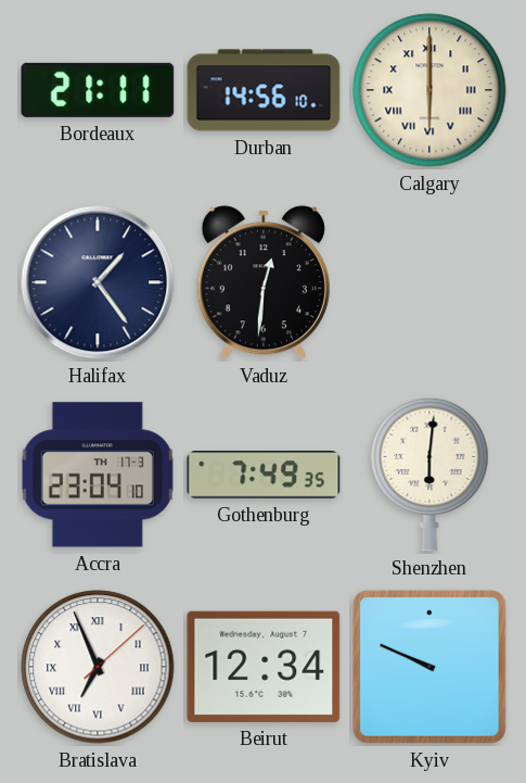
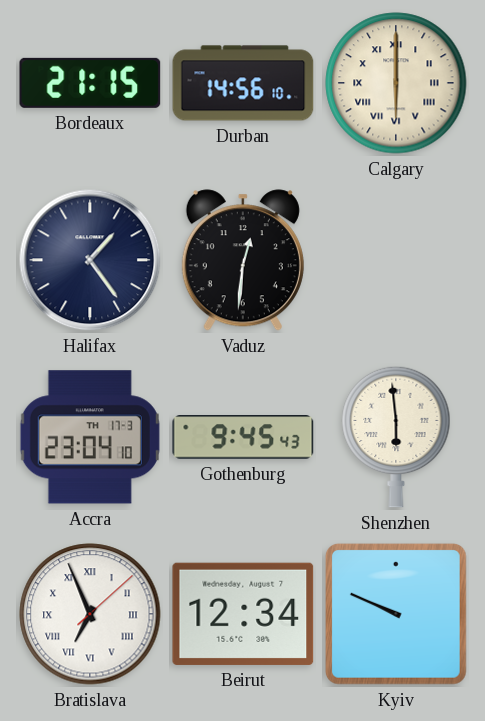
Bordeaux: 21:11 -> 21:15
Gothenburg: 7:49 -> 9:45
Shenzhen: 6:01 -> 5:59
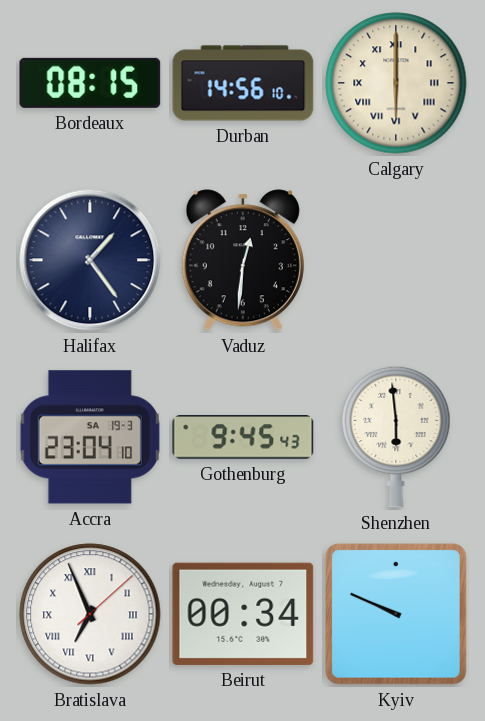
Bordeaux: 21:15 -> 08:15
Accra date: TH 17-3 -> SA 19-3
Beirut: 12:34 -> 00:34
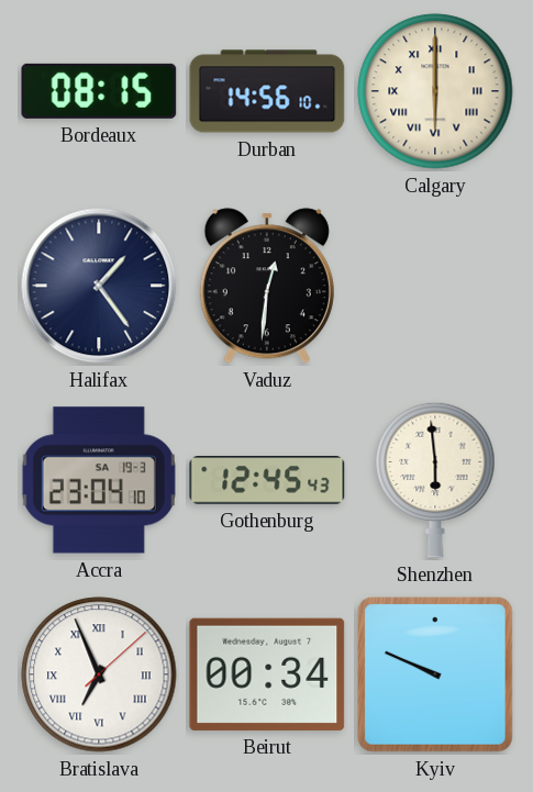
Gothenburg: 9:45 -> 12:45
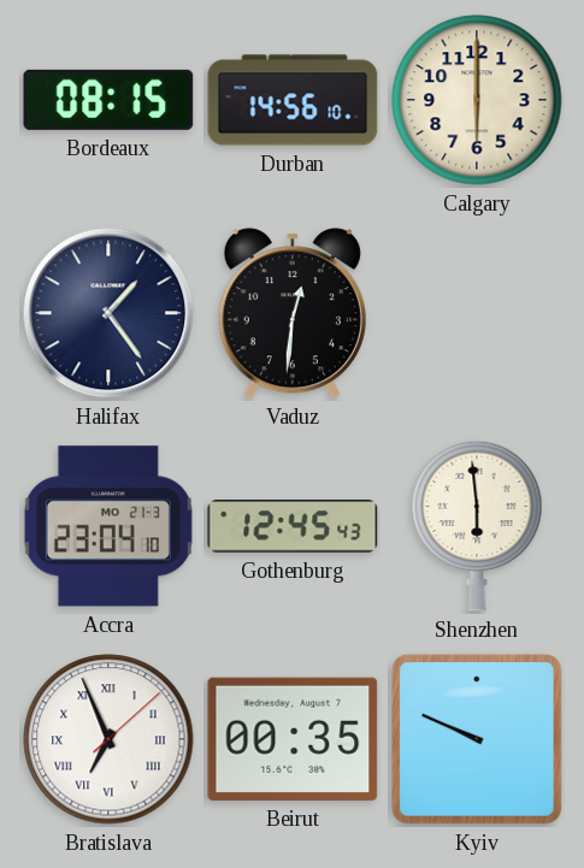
Calgary numerals: Roman -> Arabic
Accra date: SA 19-3 -> MO 21-3
Beirut: 00:34 -> 00:35
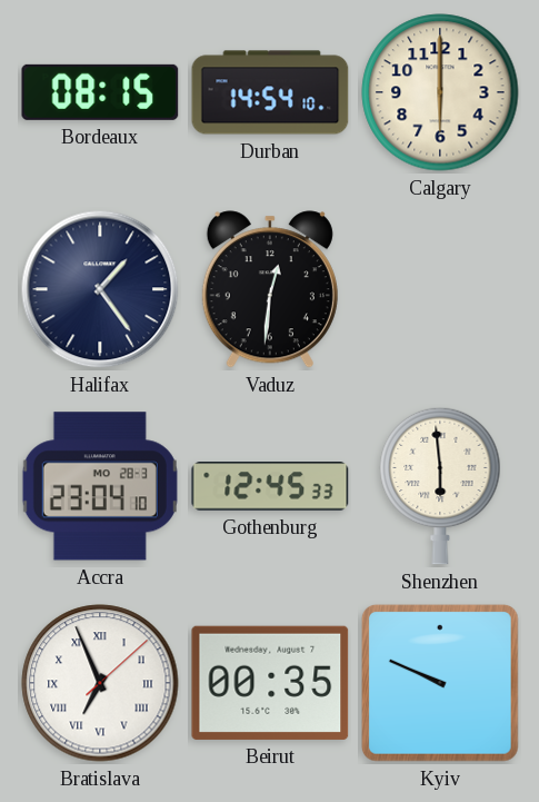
Durban: 14:56 -> 14:54
Accra date: MO 21-3 -> MO 28-3
Gothenburg: 12:45:43 -> 12:45:33
